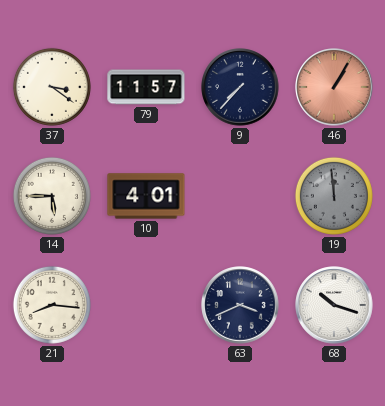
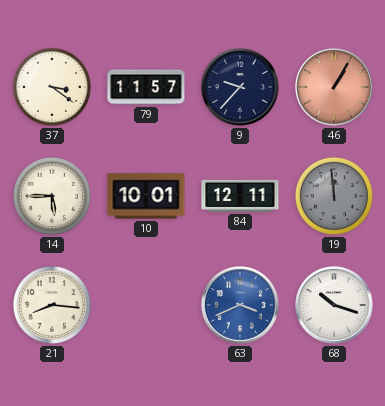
9: 7:37 -> 9:37
10: 4:01 -> 10:01
84: none -> 12:11
63 dial: navy -> blue
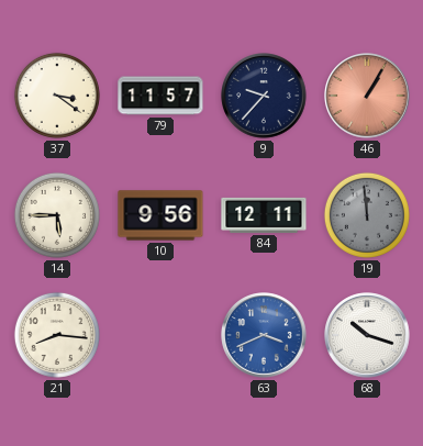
10: 10:01 -> 9:56
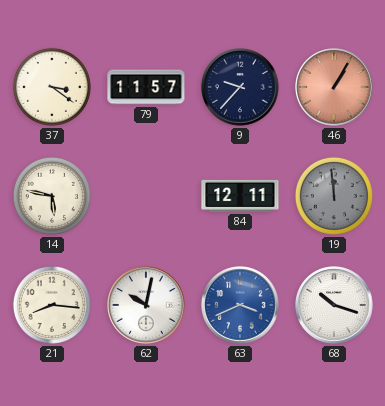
14: 5:45 -> 5:47
10: 9:56 -> none
62: none -> 10:02
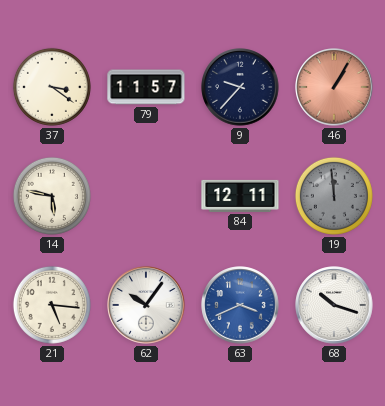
21: 8:16 -> 5:16
62: 10:02 -> 10:06
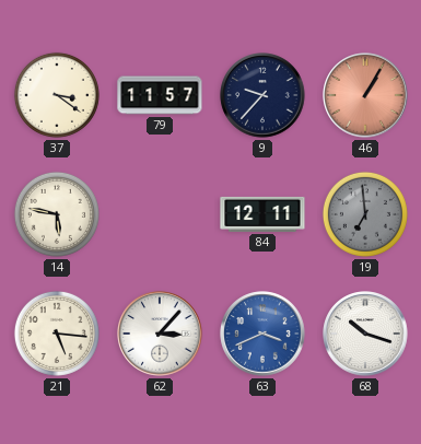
19: 11:59 -> 6:59
62: 10:06 -> 3:07
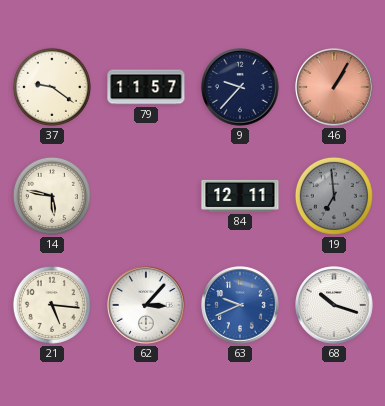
37: 3:21 -> 9:21
63: 3:41 -> 9:41
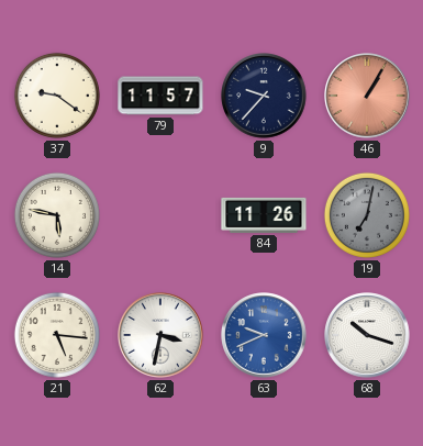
84: 12:11 -> 11:26
19: 6:59 -> 7:02
62: 3:07 -> 3:32
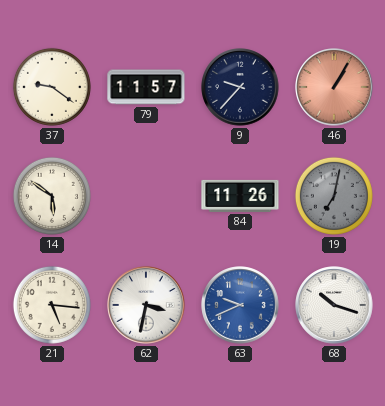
14: 5:47 -> 5:51
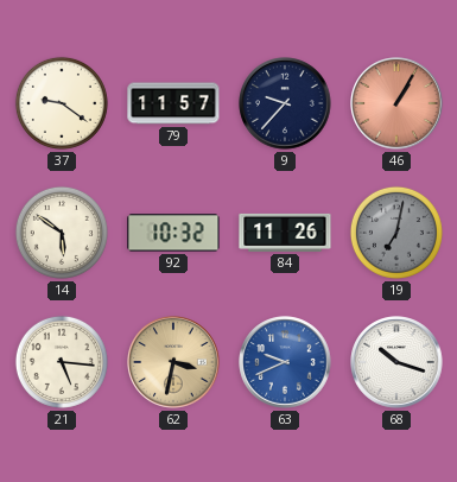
92: none -> 10:32
62 dial: white -> champagne
